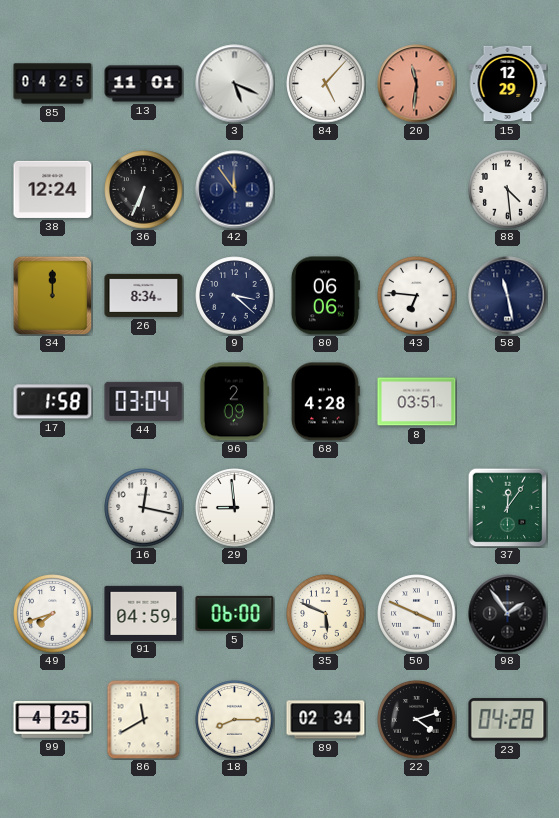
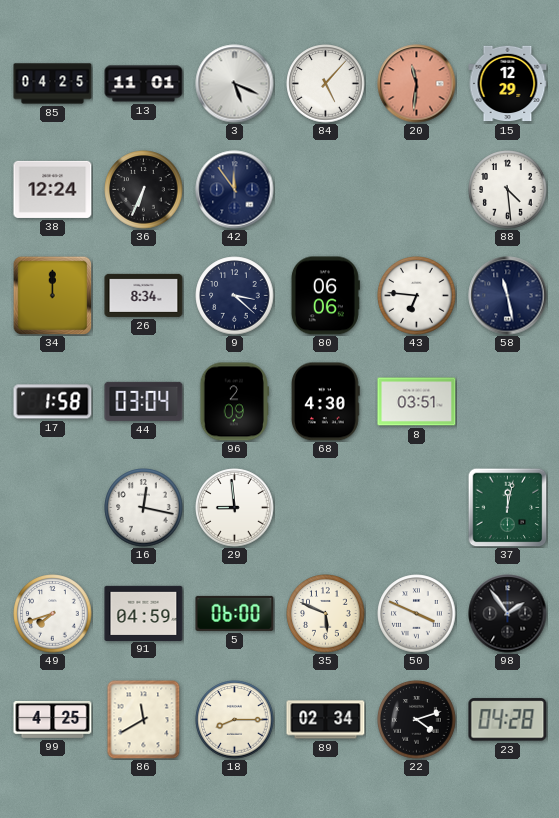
68: 4:28 -> 4:30
37: 12:06 -> 12:02
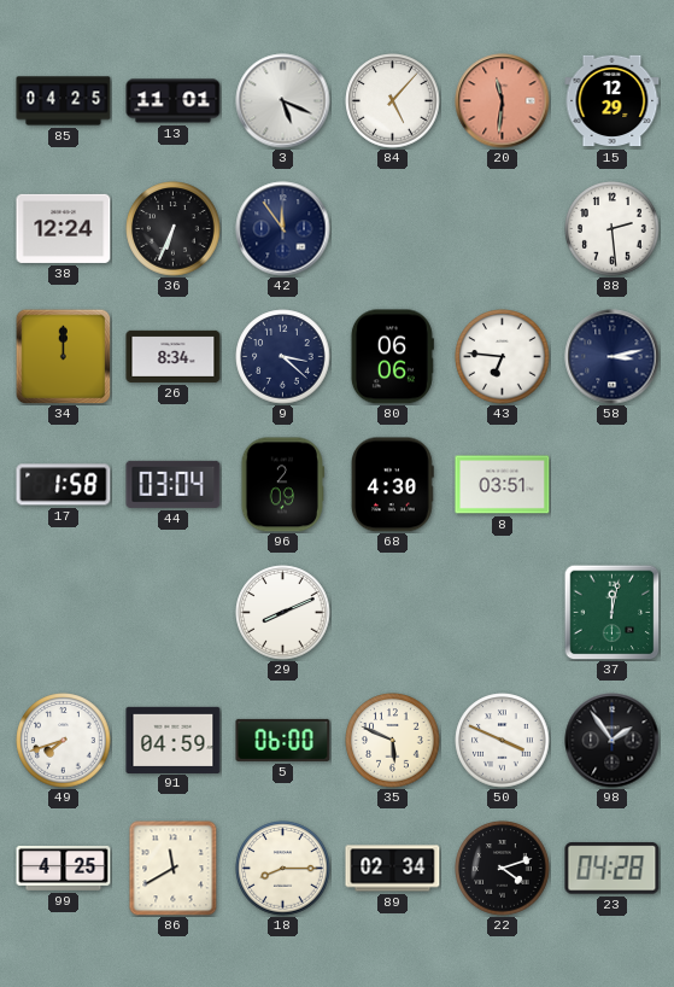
88: 4:29 -> 2:29
58: 11:28 -> 3:13
16: 12:17 -> none
29: 8:59 -> 8:11
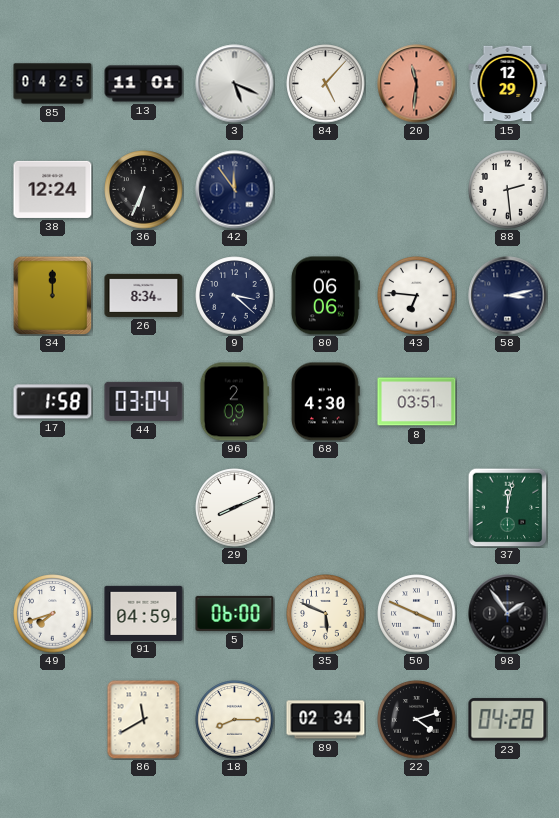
99: 4:25 -> none
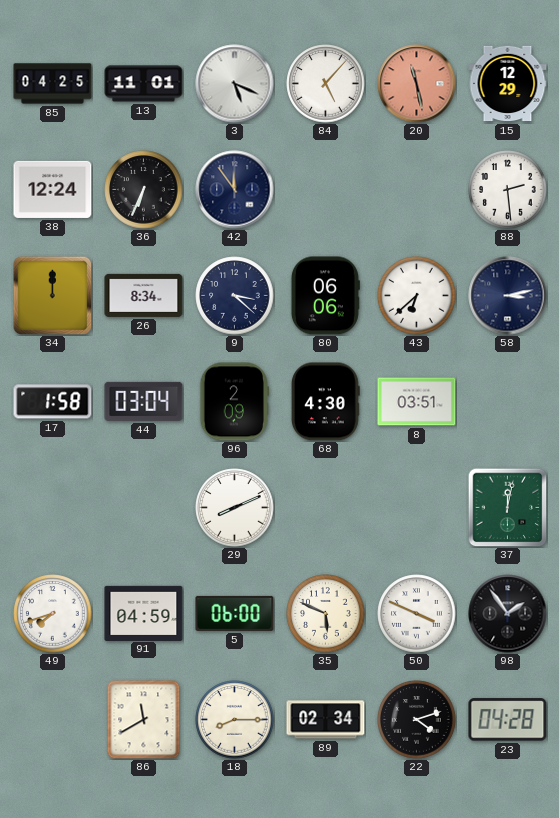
20: 11:31 -> 11:28
43: 6:46 -> 6:38
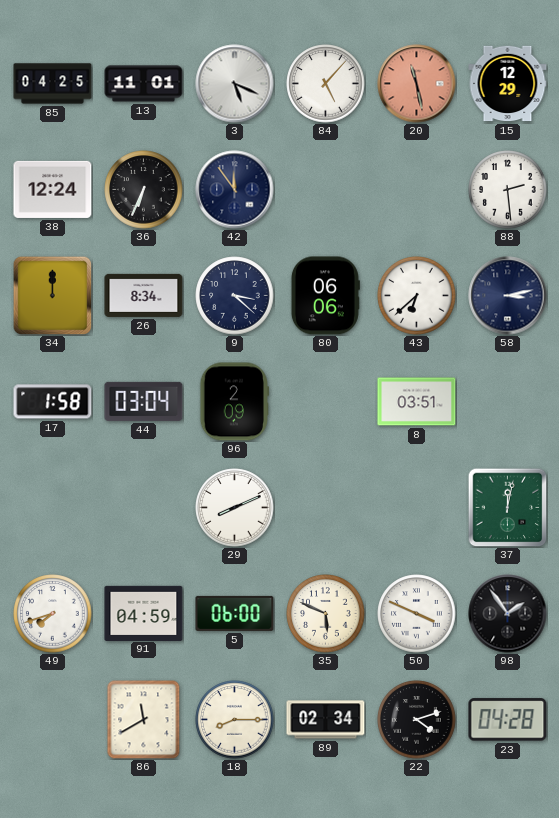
68: 4:30 -> none
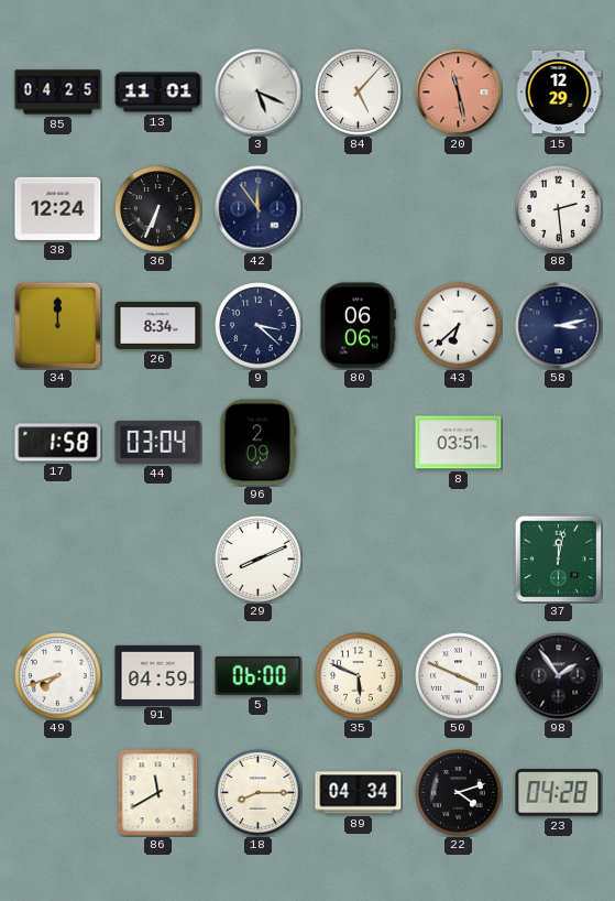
89: 02:34 -> 04:34
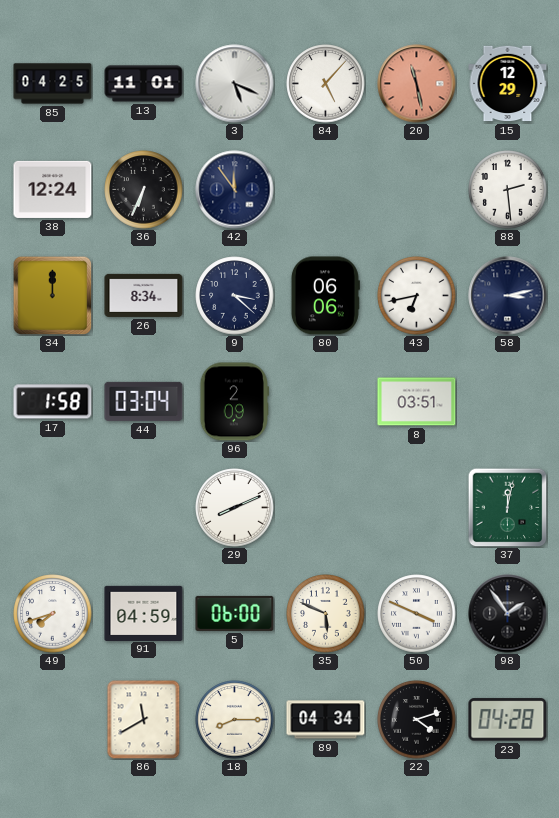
43: 6:38 -> 6:43
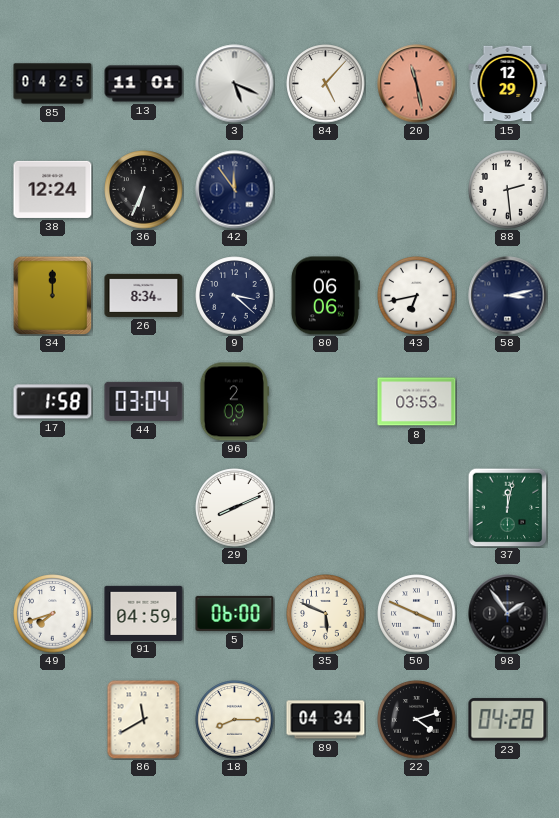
8: 03:51 -> 03:53
